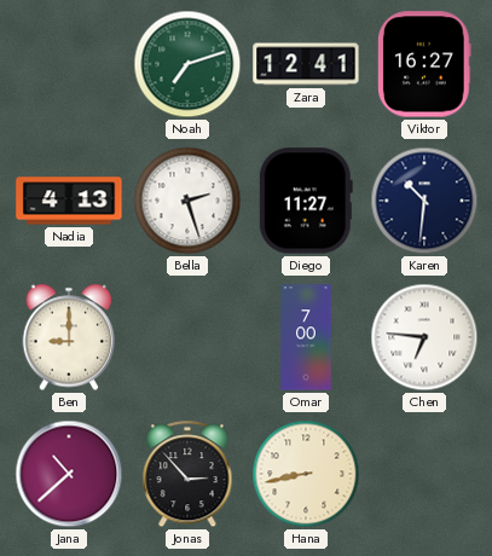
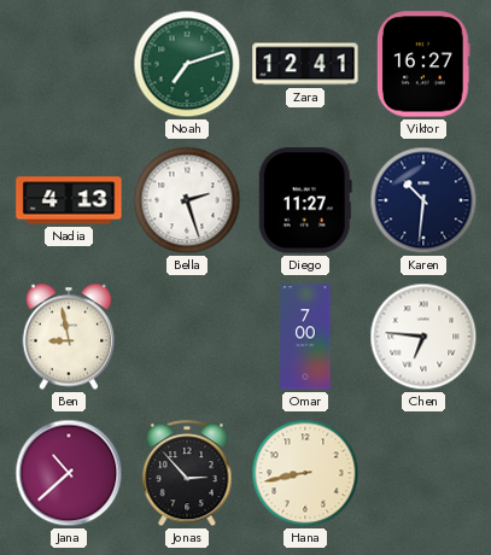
Ben: 9:00 -> 8:58
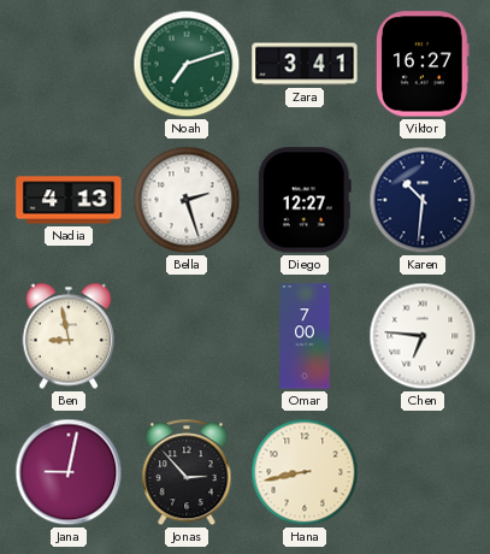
Zara: 12:41 -> 3:41
Diego: 11:27 -> 12:27
Jana: 10:38 -> 9:02
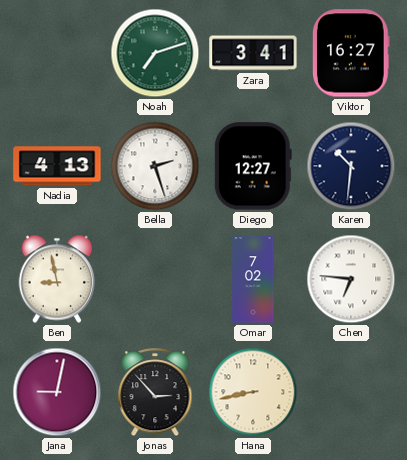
Omar: 7:00 -> 7:02
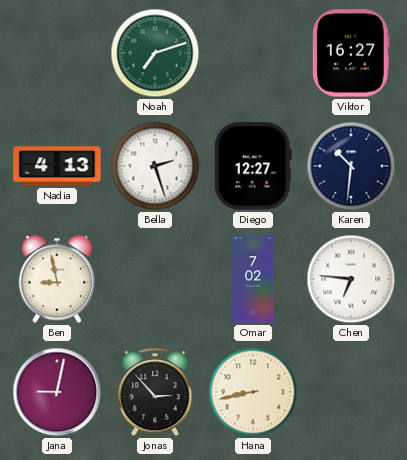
Zara: 3:41 -> none
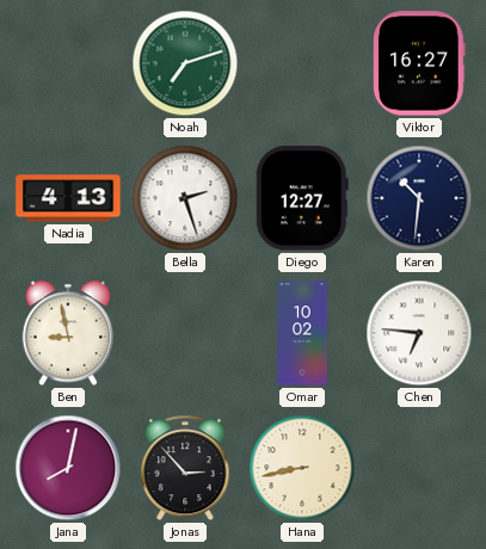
Omar: 7:02 -> 10:02
Jana: 9:02 -> 8:02
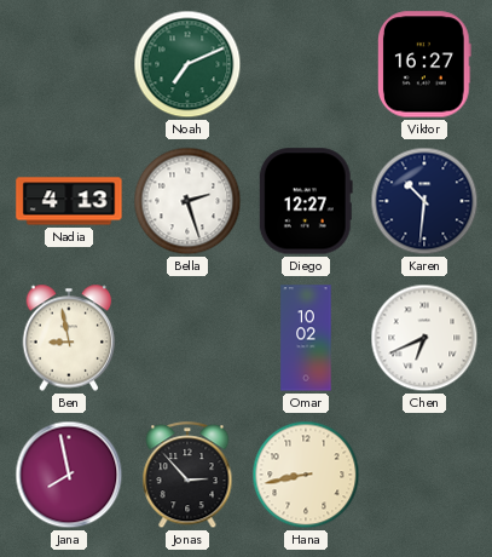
Noah: 7:12 -> 7:11
Chen: 6:46 -> 6:41
Jana: 8:02 -> 7:58
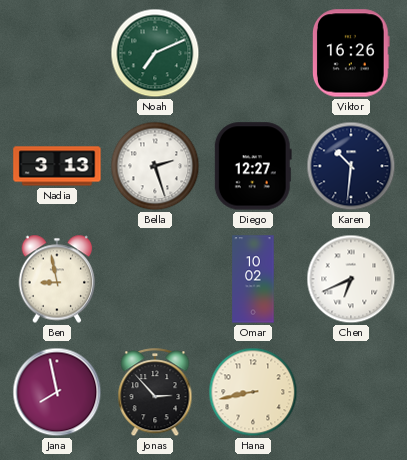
Viktor: 16:27 -> 16:26
Nadia: 4:13 -> 3:13
